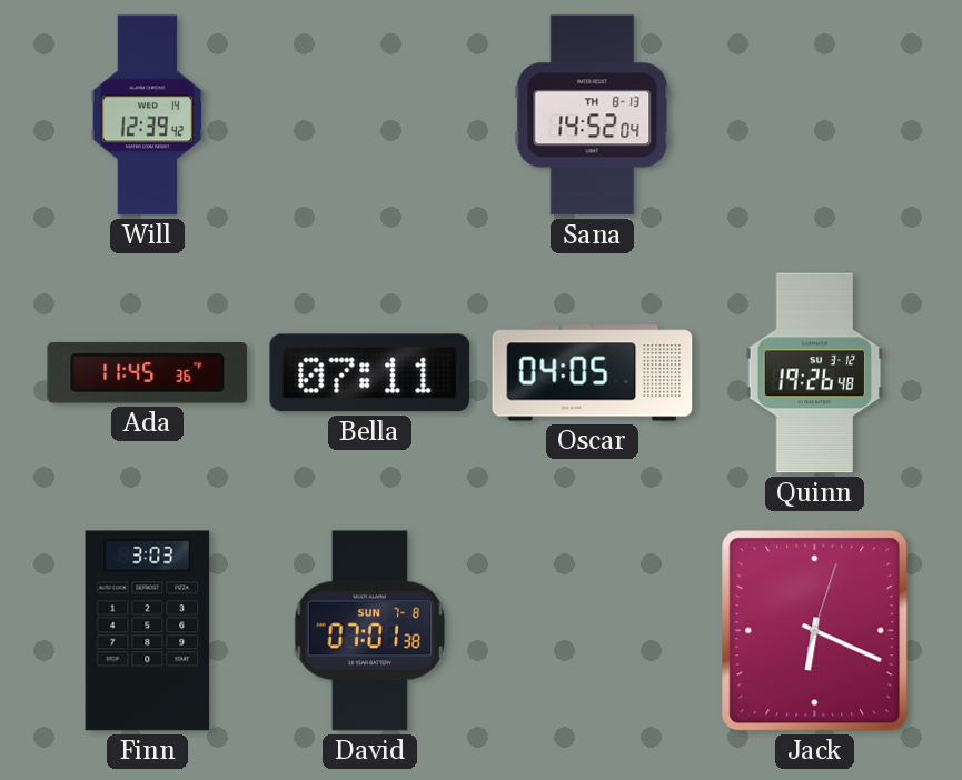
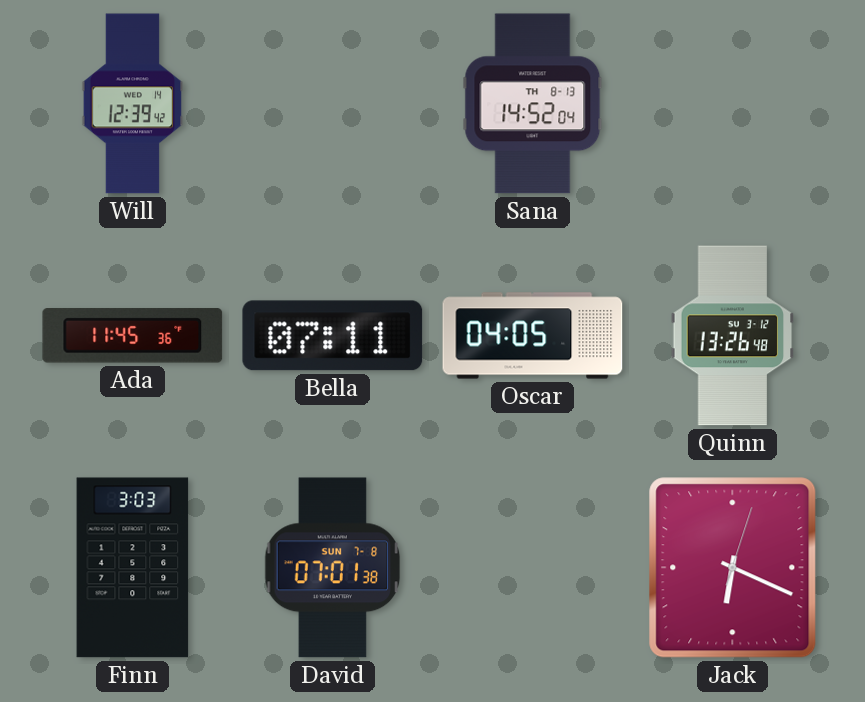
Quinn: 19:26 -> 13:26
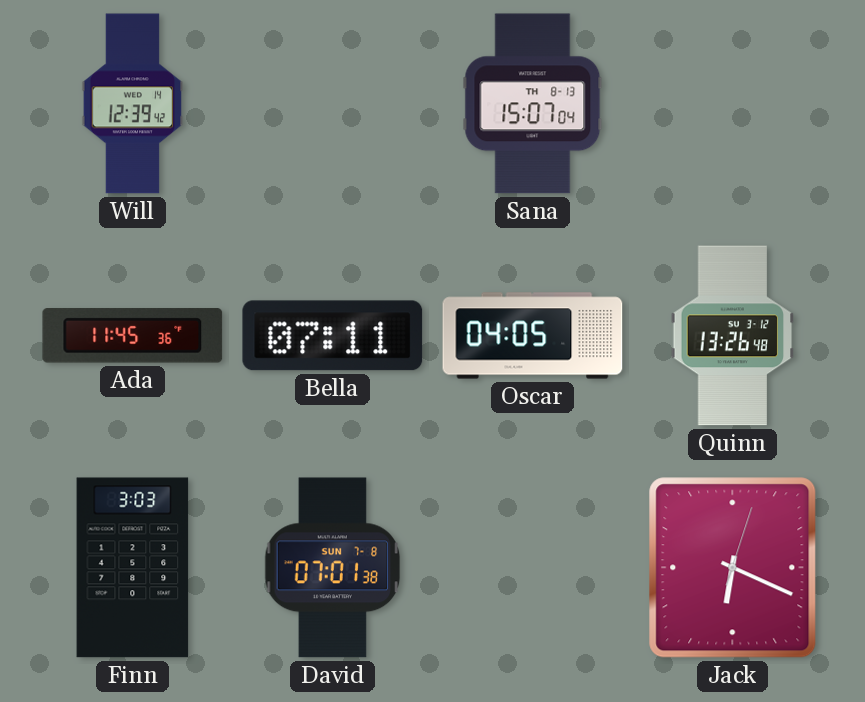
Sana: 14:52 -> 15:07
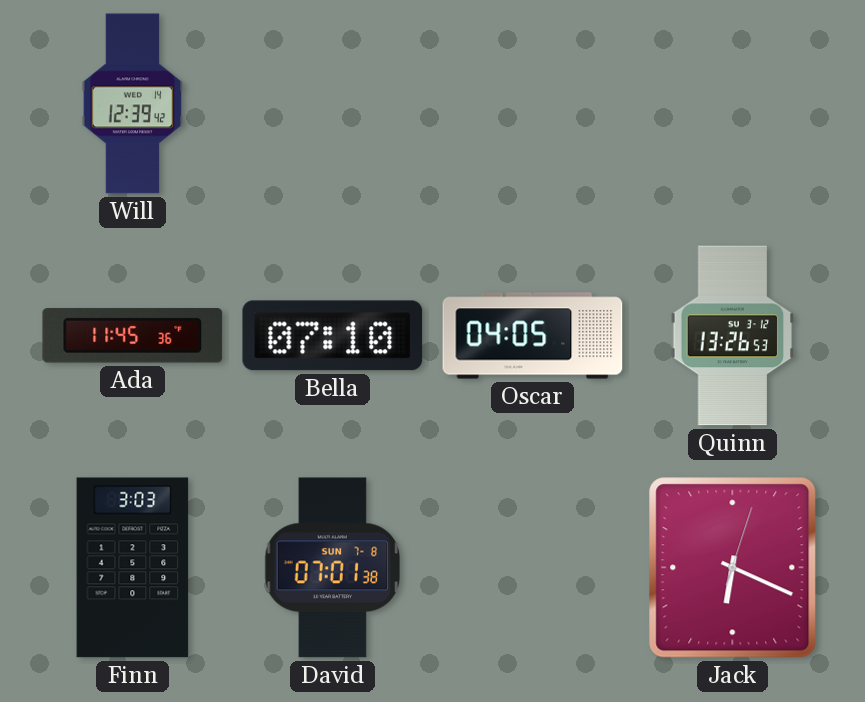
Sana: 15:07 -> none
Bella: 07:11 -> 07:10
Quinn: 13:26:48 -> 13:26:53
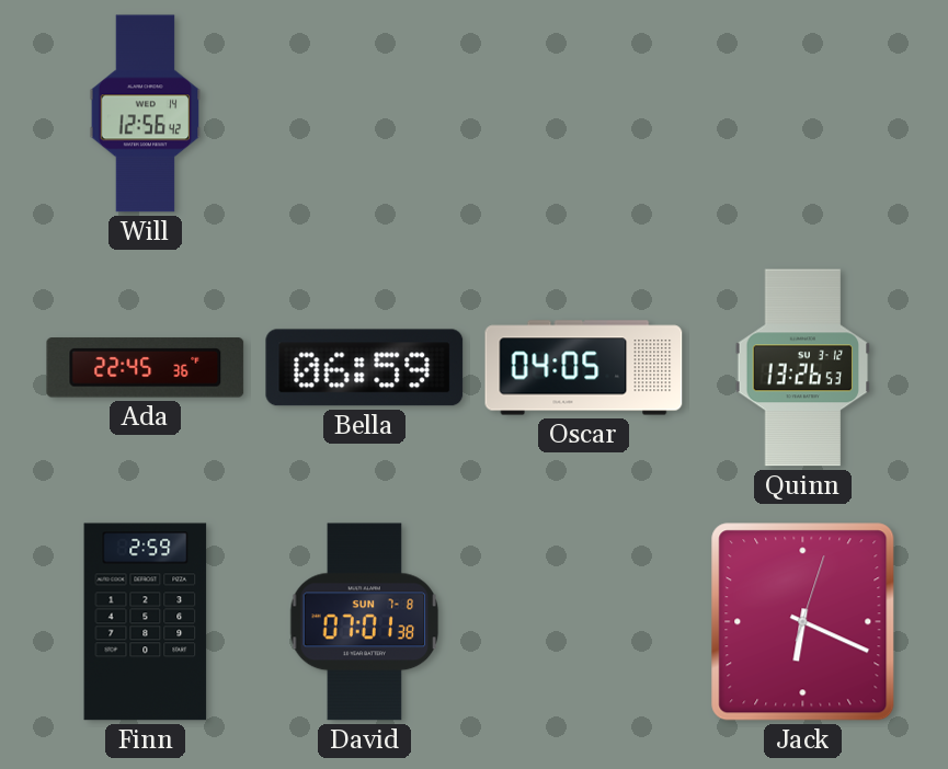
Will: 12:39 -> 12:56
Ada: 11:45 -> 22:45
Bella: 07:10 -> 06:59
Finn: 3:03 -> 2:59
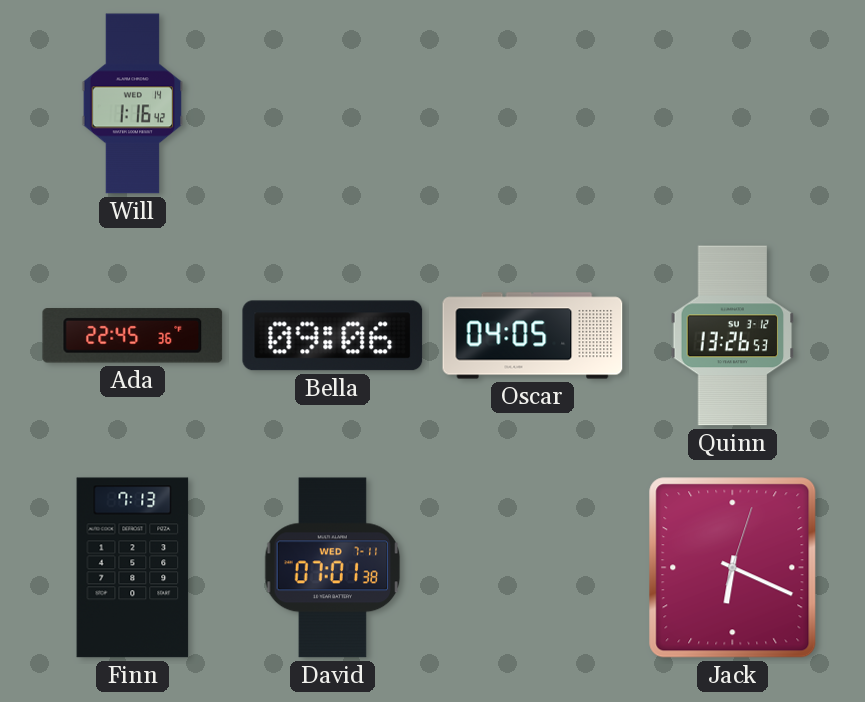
Will: 12:56 -> 1:16
Bella: 06:59 -> 09:06
Finn: 2:59 -> 7:13
David date: SUN 7-8 -> WED 7-11
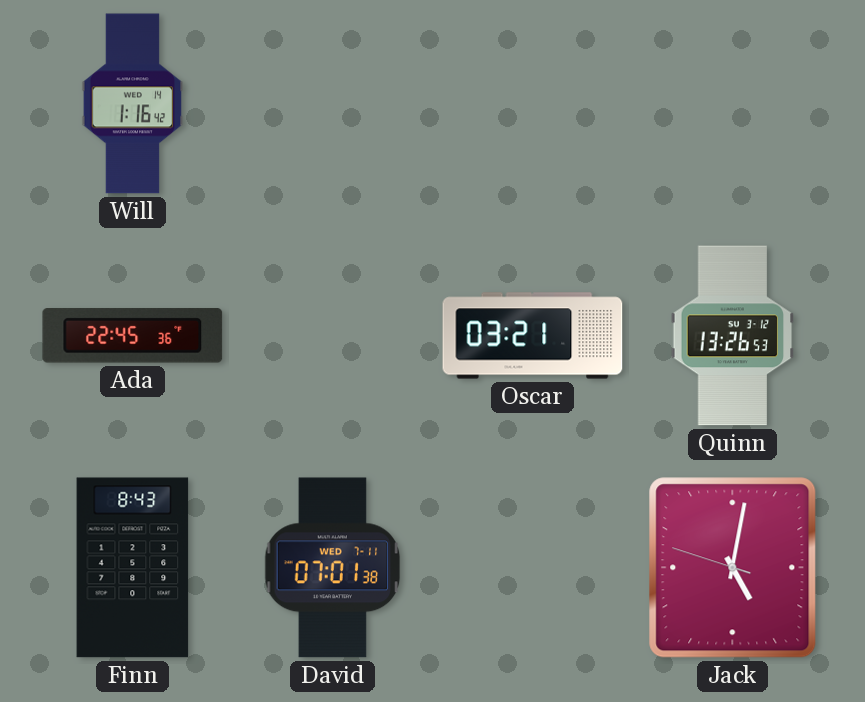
Bella: 09:06 -> none
Oscar: 04:05 -> 03:21
Finn: 7:13 -> 8:43
Jack: 6:19 -> 5:01
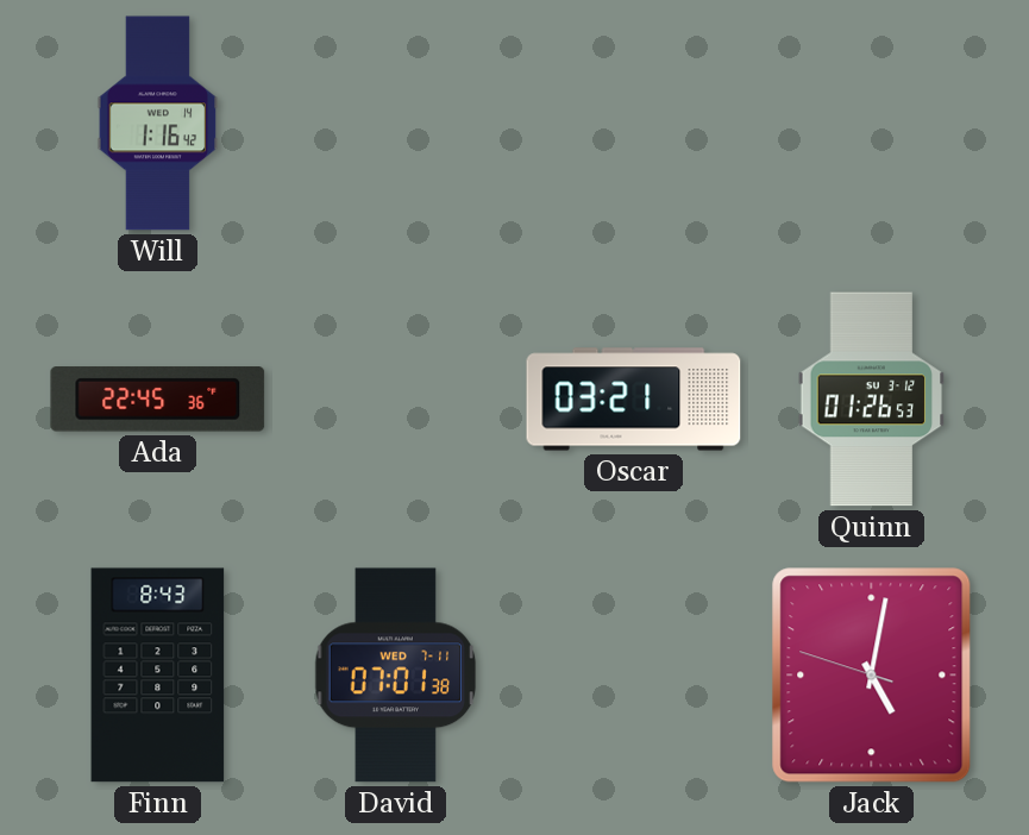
Quinn: 13:26 -> 01:26
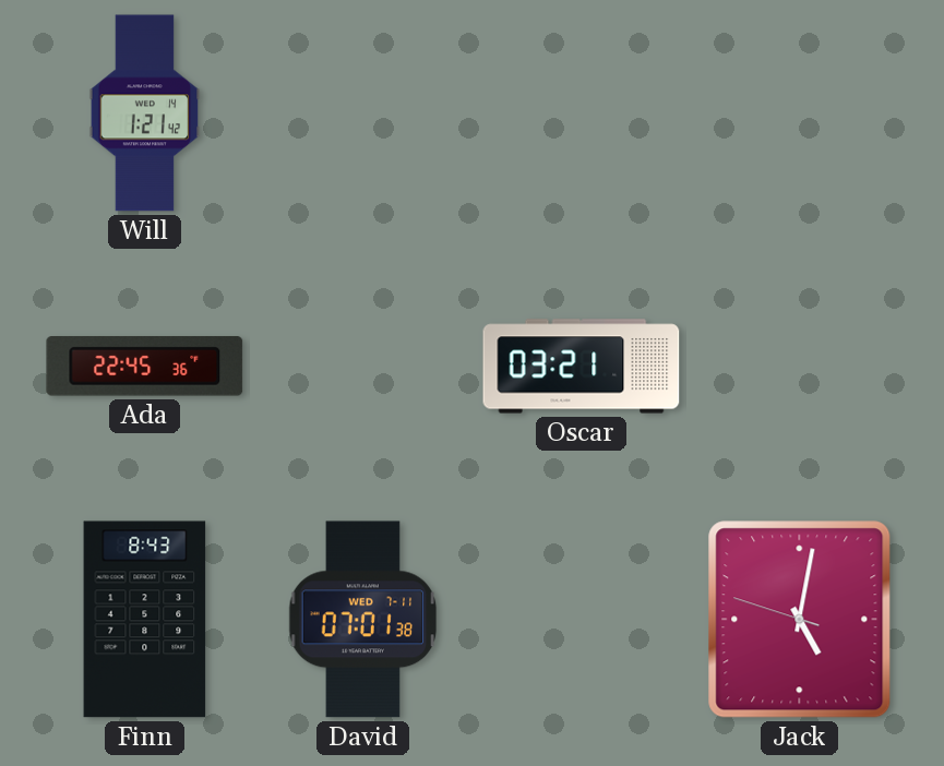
Will: 1:16 -> 1:21
Quinn: 01:26 -> none
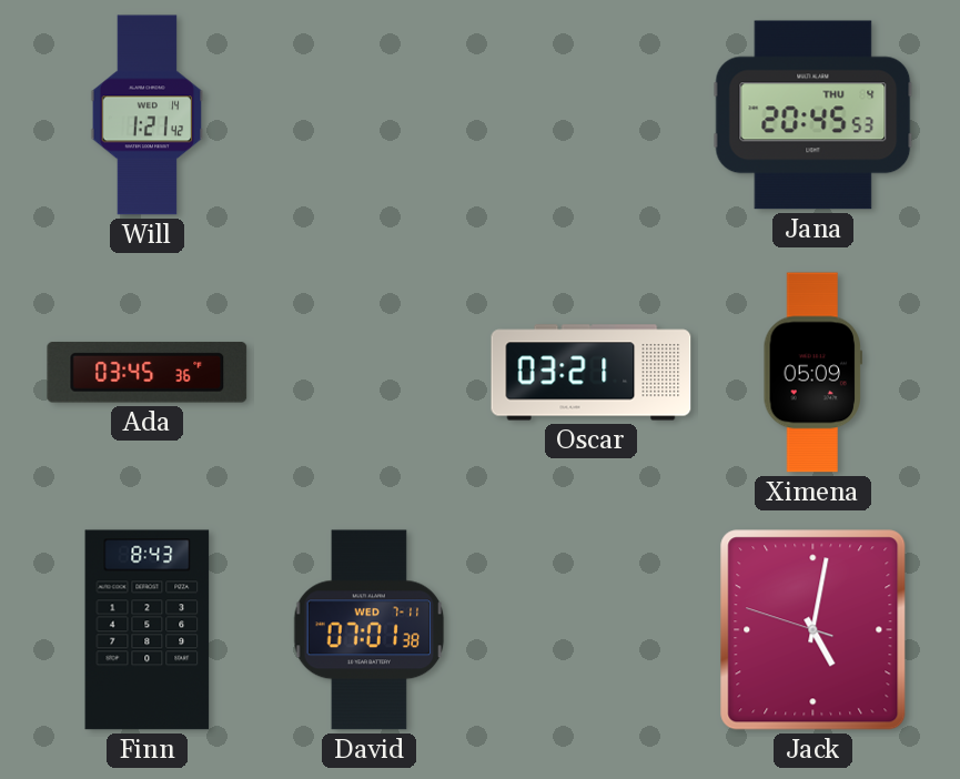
Jana: none -> 20:45
Ada: 22:45 -> 03:45
Ximena: none -> 05:09
